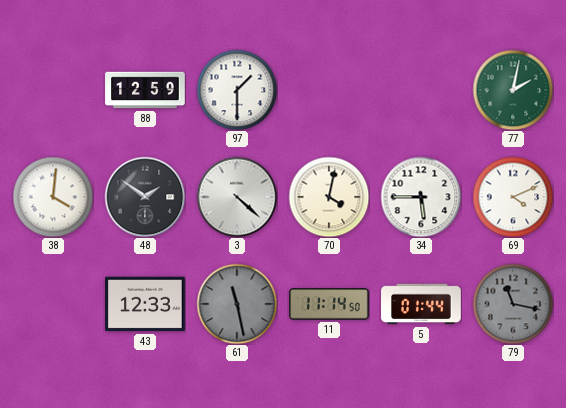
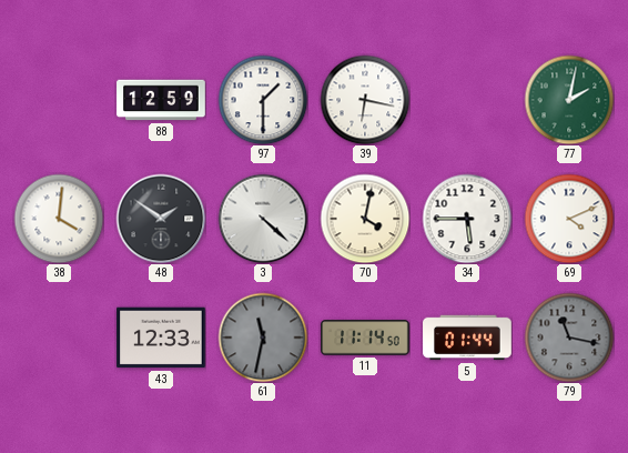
39: none -> 6:17
61: 11:28 -> 11:32
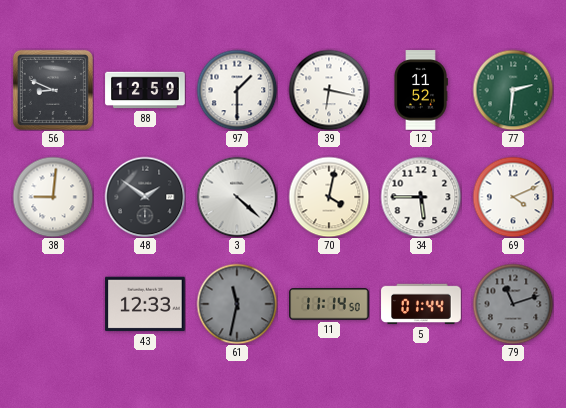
56: none -> 8:49
12: none -> 11:52
77: 2:02 -> 2:31
38: 4:01 -> 9:01
79: 11:17 -> 11:12
